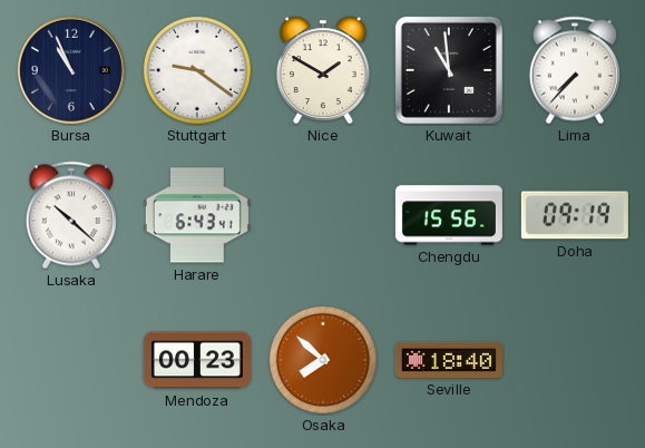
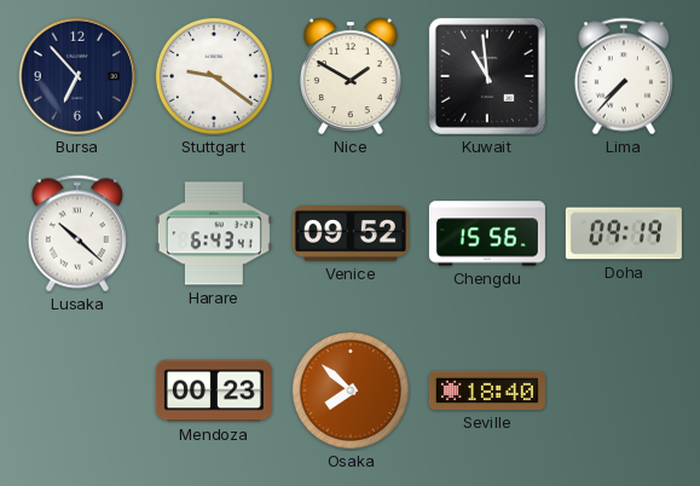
Bursa: 10:56 -> 6:53
Venice: none -> 09:52
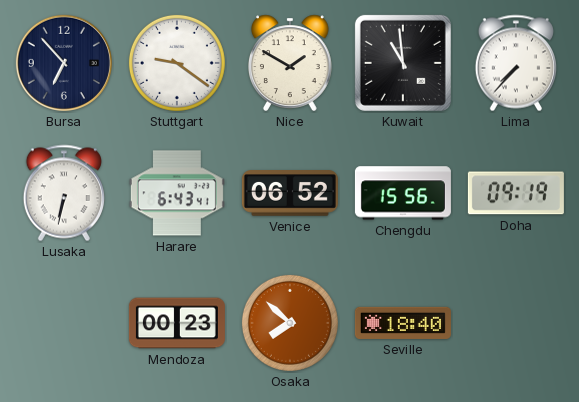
Lusaka: 10:22 -> 6:32
Venice: 09:52 -> 06:52
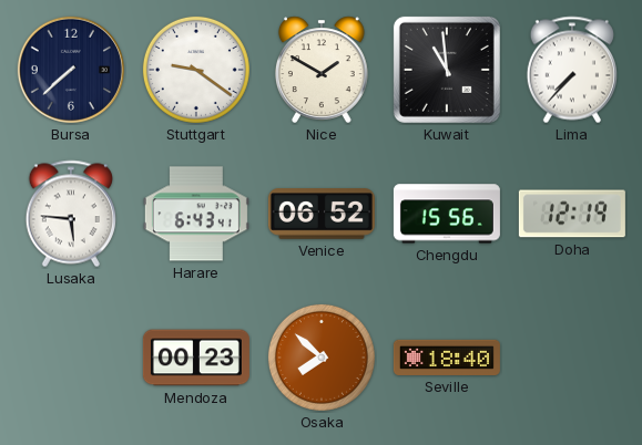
Bursa: 6:53 -> 7:38
Lusaka: 6:32 -> 5:46
Doha: 09:19 -> 12:19
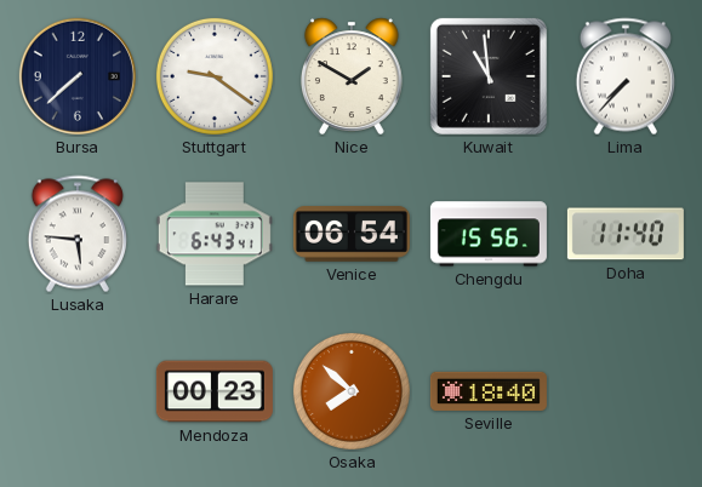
Venice: 06:52 -> 06:54
Doha: 12:19 -> 11:40
